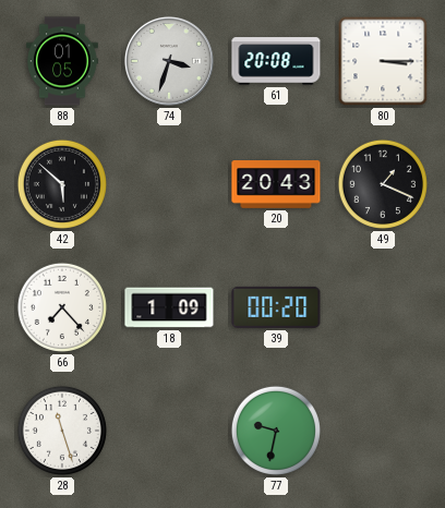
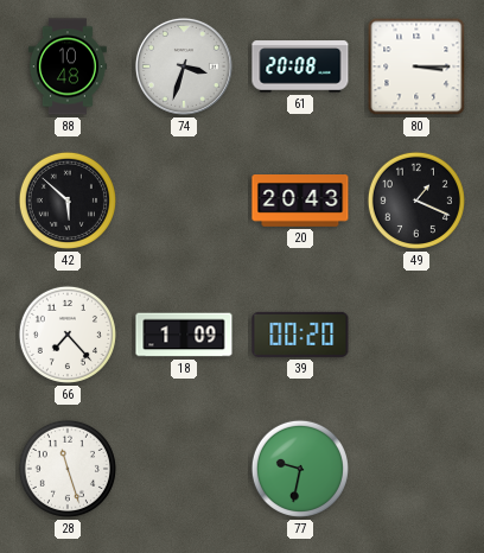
88: 01:05 -> 10:48
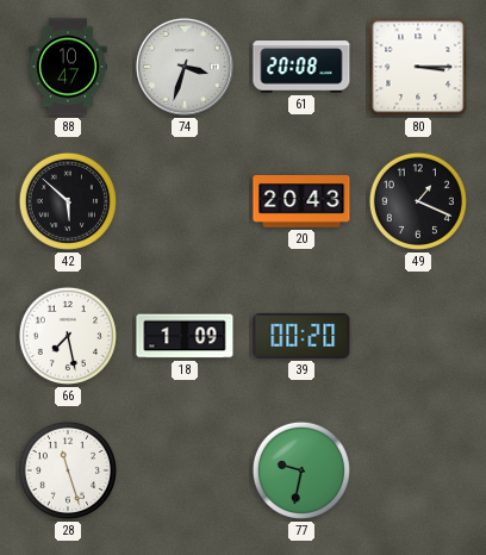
88: 10:48 -> 10:47
66: 7:23 -> 7:28
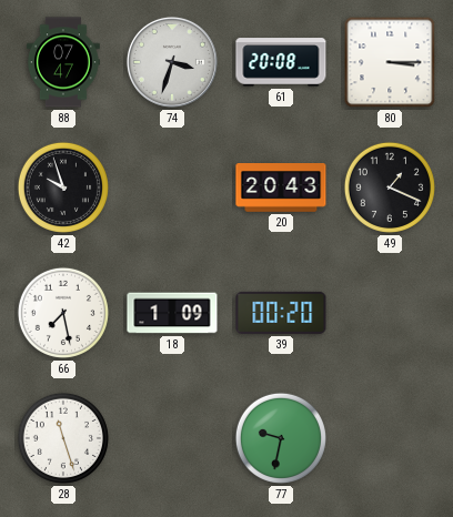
88: 10:47 -> 07:47
42: 5:52 -> 9:57
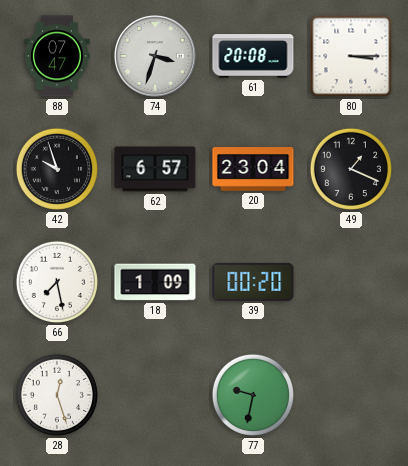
62: none -> 6:57
20: 20:43 -> 23:04
28: 11:27 -> 12:27
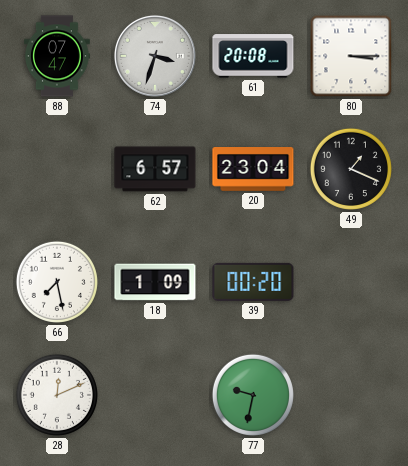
42: 9:57 -> none
28: 12:27 -> 12:11
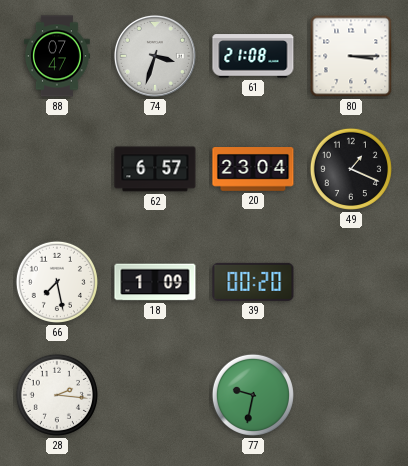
61: 20:08 -> 21:08
28: 12:11 -> 2:16
